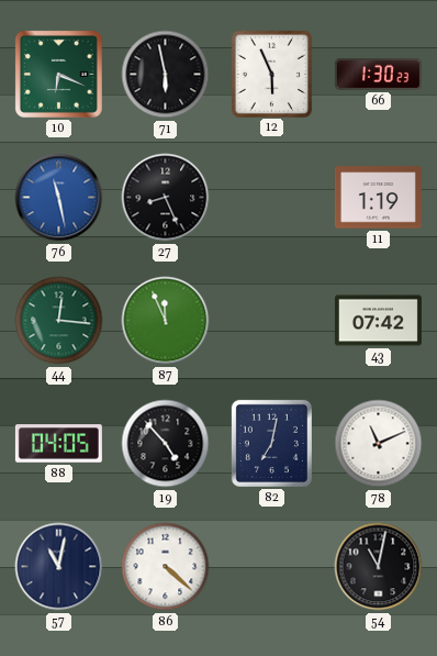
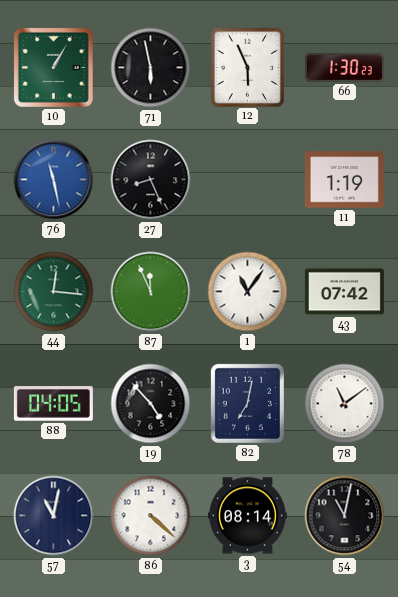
10: 6:19 -> 1:05
1: none -> 11:06
78: 11:11 -> 11:09
3: none -> 08:14
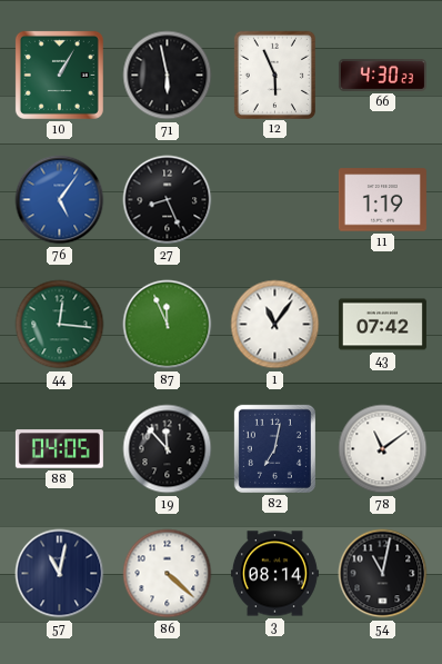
66: 1:30 -> 4:30
76: 11:28 -> 5:06
19: 4:53 -> 11:53
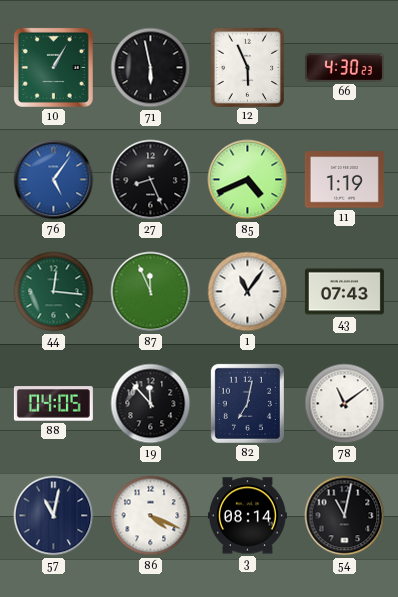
85: none -> 4:41
43: 07:42 -> 07:43
86: 4:22 -> 4:19
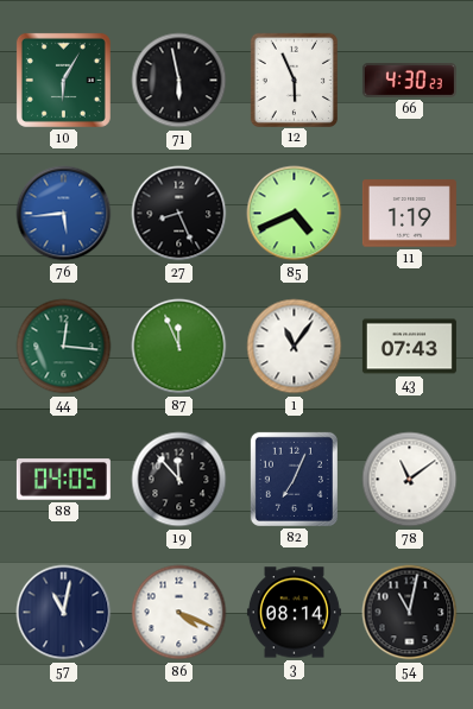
10: 1:05 -> 6:05
76: 5:06 -> 5:44
82: 7:02 -> 7:04
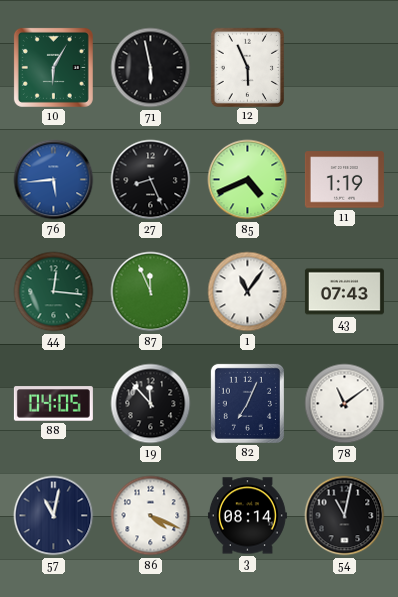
66: 4:30 -> none
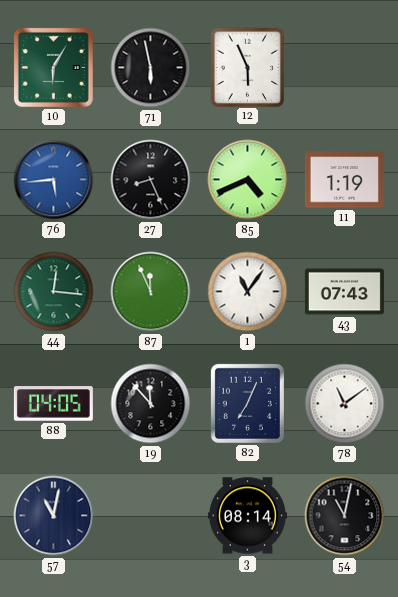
86: 4:19 -> none
